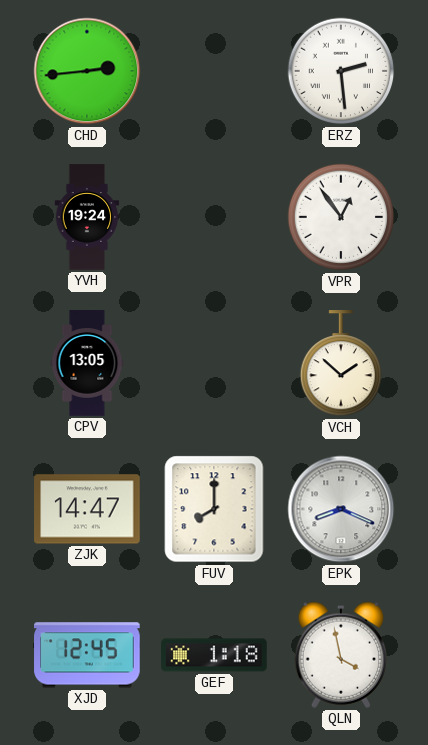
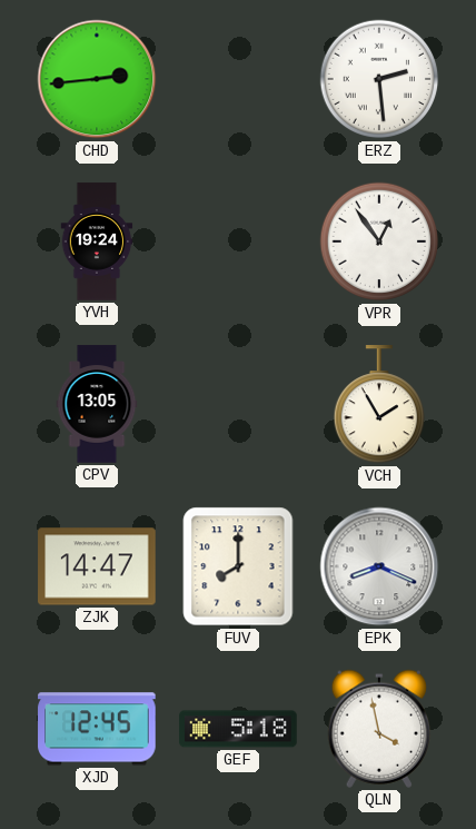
VCH: 1:52 -> 1:55
GEF: 1:18 -> 5:18
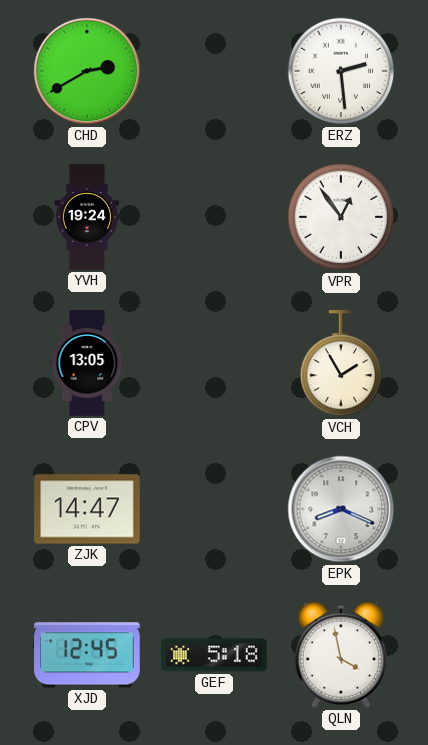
CHD: 2:44 -> 2:40
FUV: 8:00 -> none
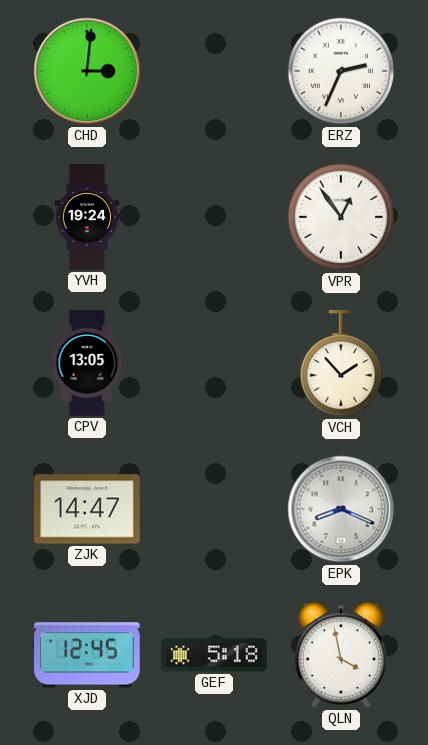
CHD: 2:40 -> 3:01
ERZ: 2:29 -> 2:34
VCH: 1:55 -> 1:53
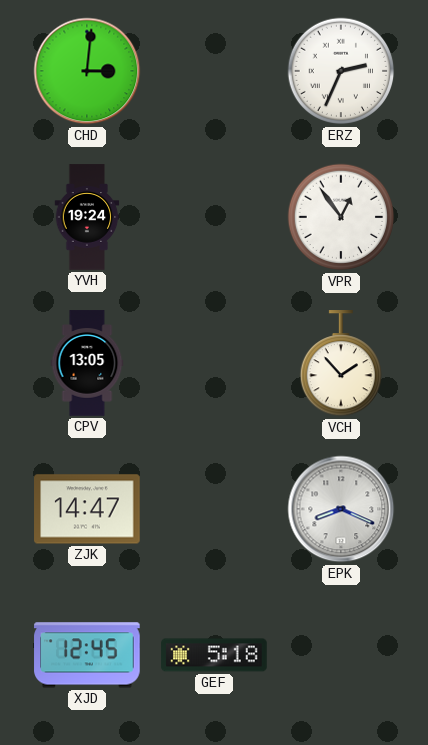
QLN: 3:58 -> none
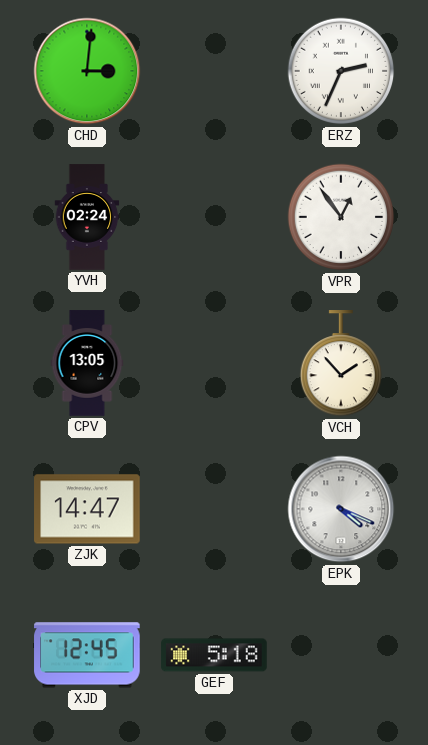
YVH: 19:24 -> 02:24
EPK: 8:19 -> 4:19
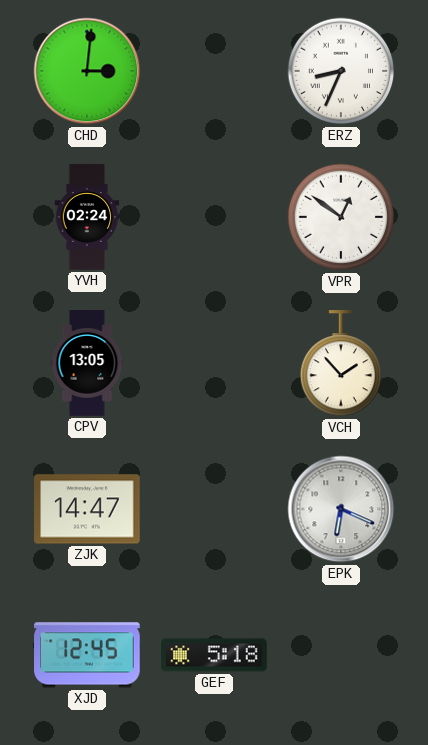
ERZ: 2:34 -> 8:34
VPR: 12:54 -> 12:51
EPK: 4:19 -> 6:19
